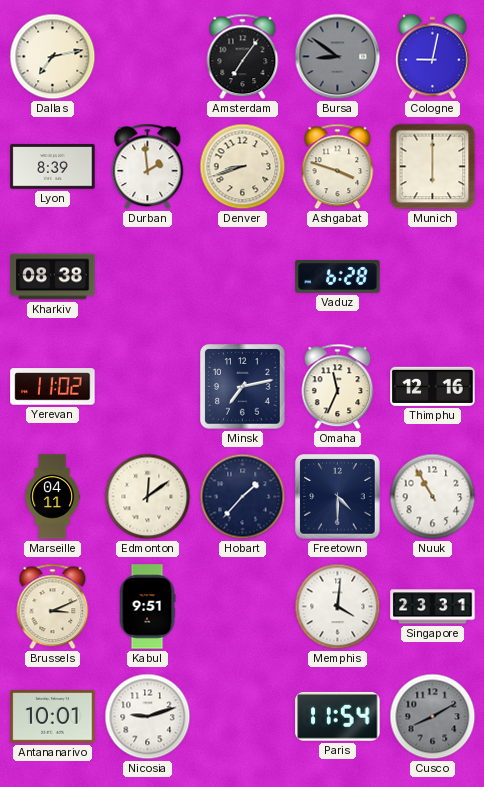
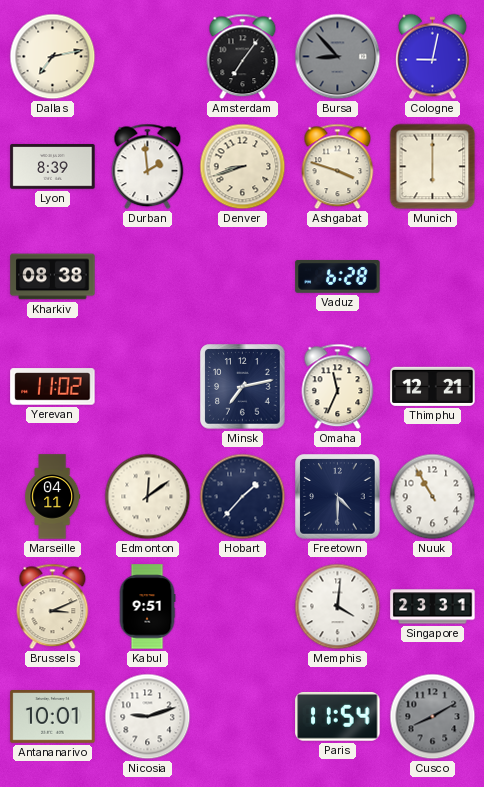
Bursa: 8:51 -> 8:53
Thimphu: 12:16 -> 12:21
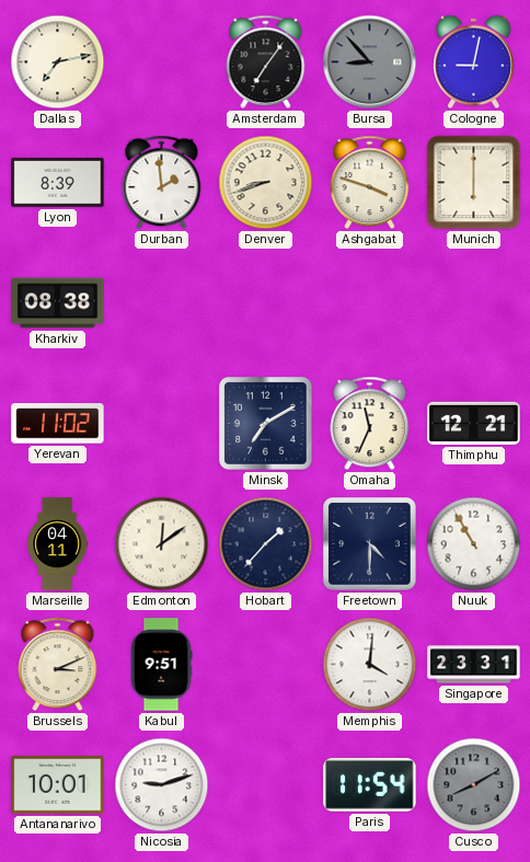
Vaduz: 6:28 -> none
Minsk: 7:13 -> 7:10
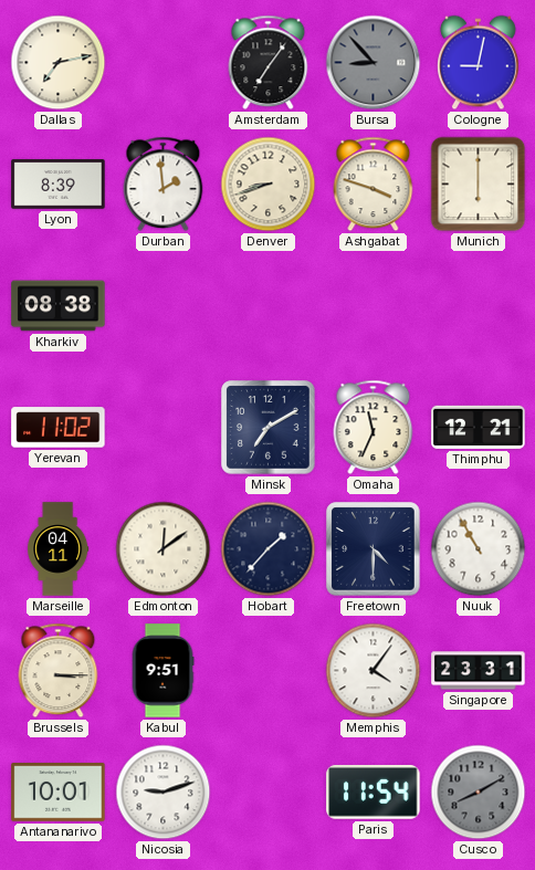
Brussels: 3:11 -> 3:15
Memphis: 4:01 -> 4:06
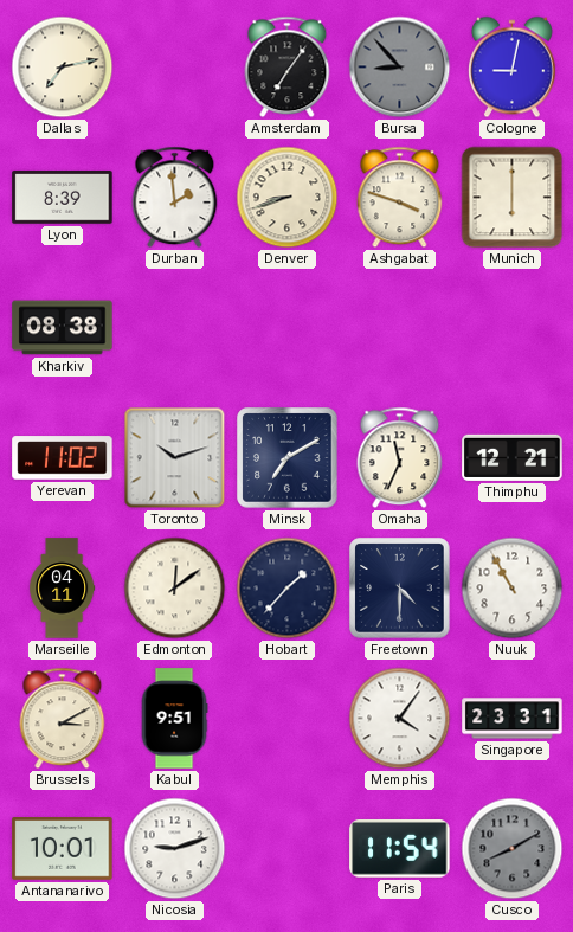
Toronto: none -> 10:12
Brussels: 3:15 -> 3:10
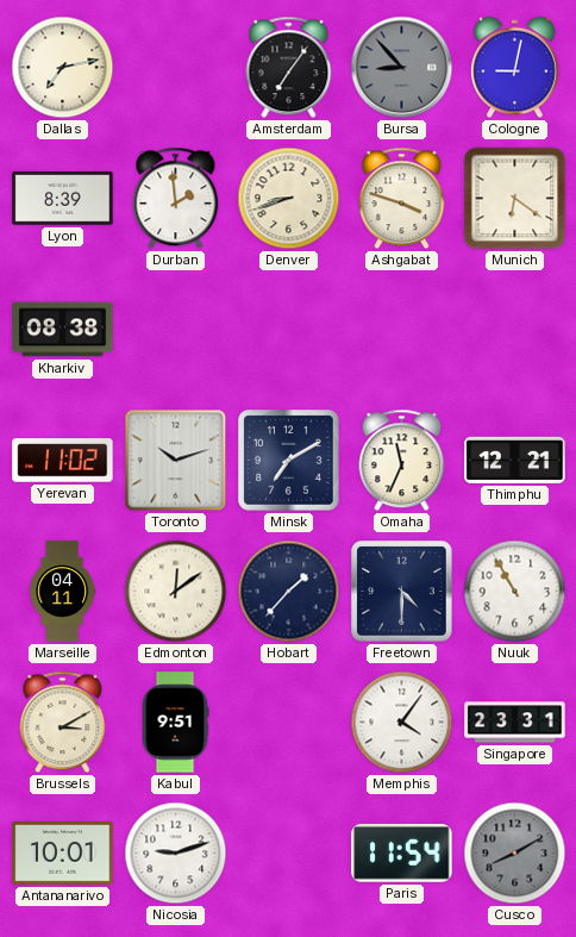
Munich: 6:00 -> 6:21
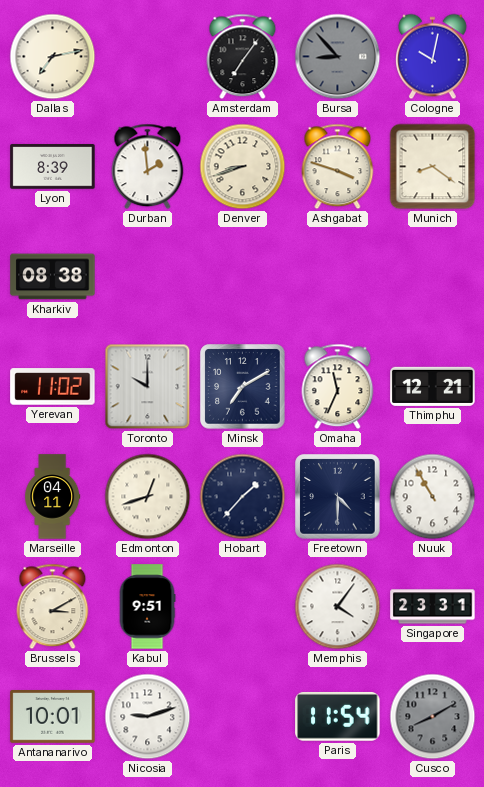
Cologne: 9:02 -> 10:02
Munich: 6:21 -> 8:21
Toronto: 10:12 -> 10:00
Edmonton: 12:09 -> 12:42
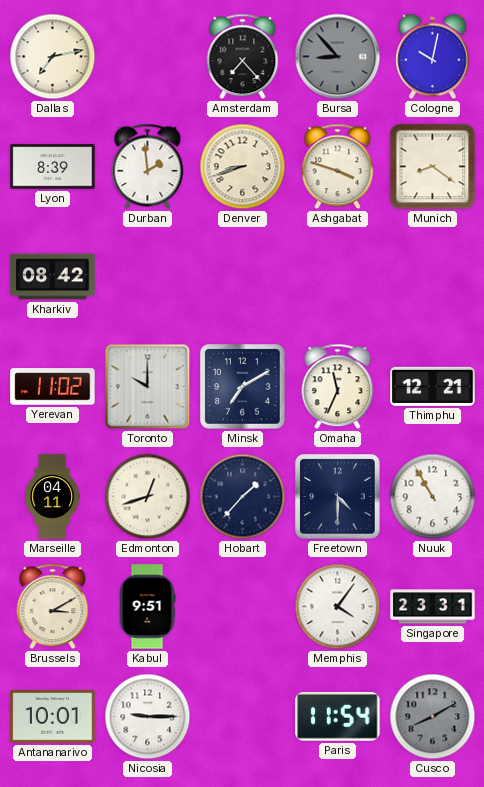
Amsterdam: 7:06 -> 7:23
Kharkiv: 08:38 -> 08:42
Nicosia: 9:12 -> 9:15
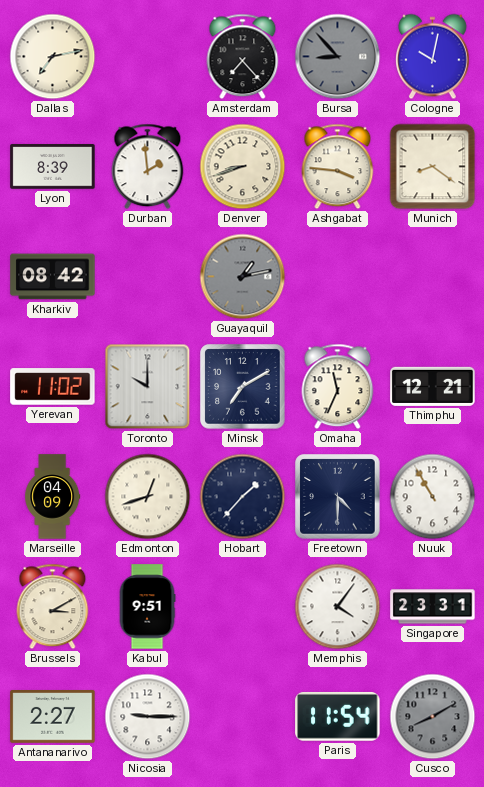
Ashgabat: 3:48 -> 3:46
Guayaquil: none -> 1:13
Marseille: 04:11 -> 04:09
Antananarivo: 10:01 -> 2:27
